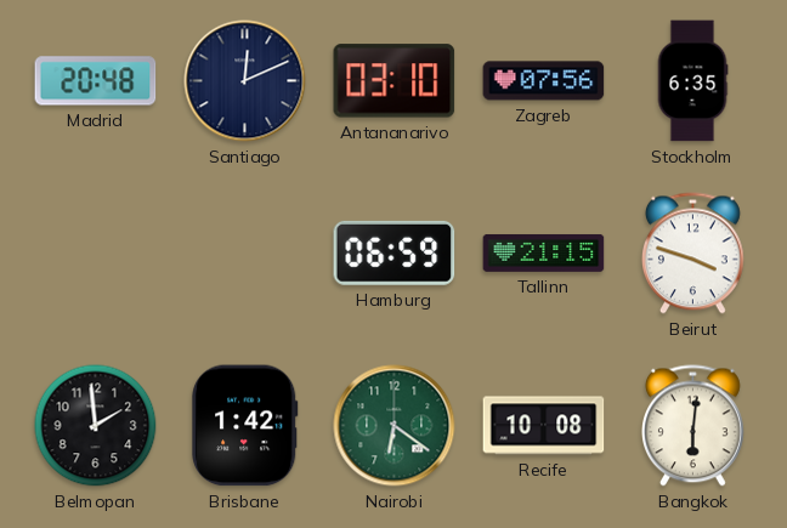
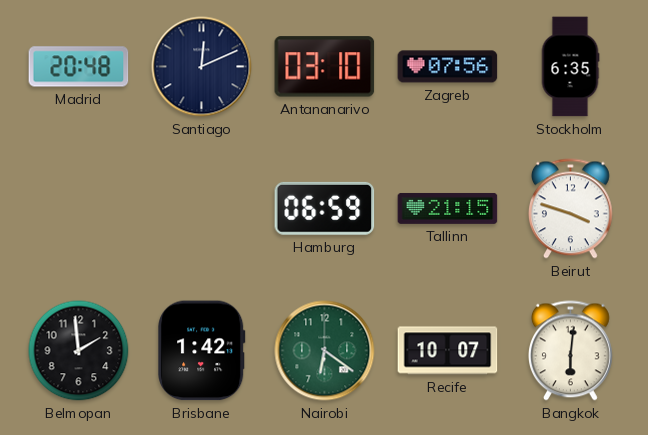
Recife: 10:08 -> 10:07
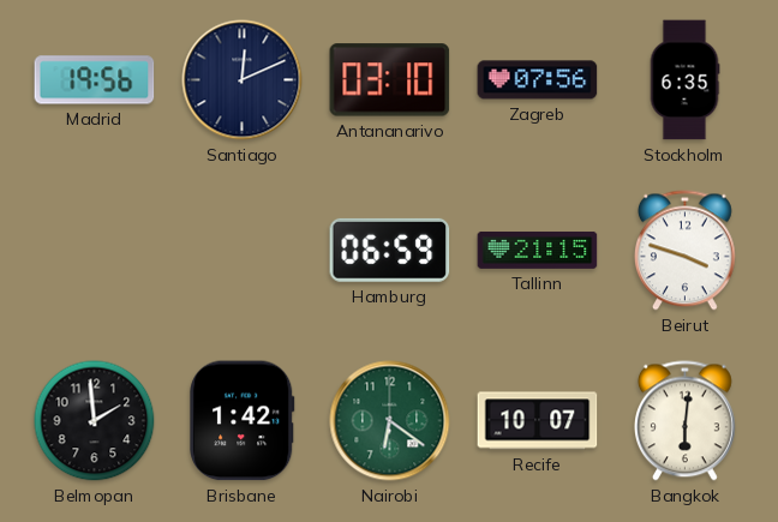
Madrid: 20:48 -> 19:56
